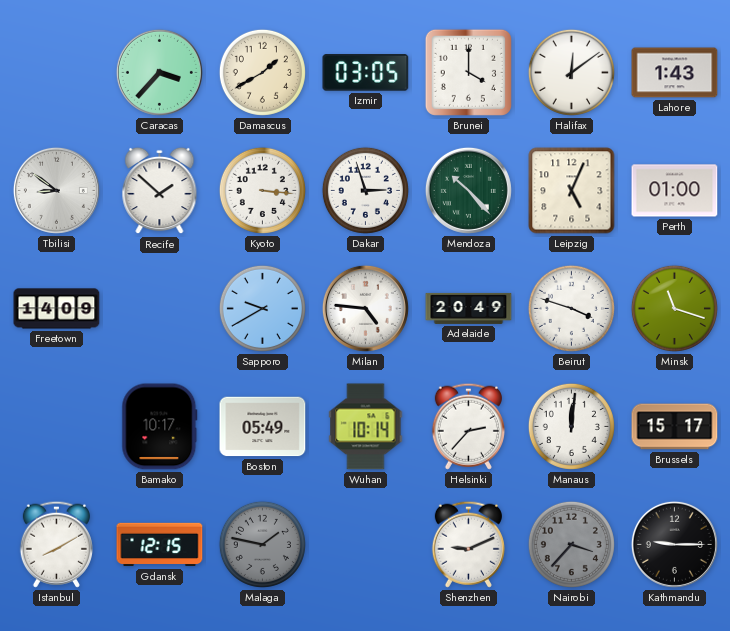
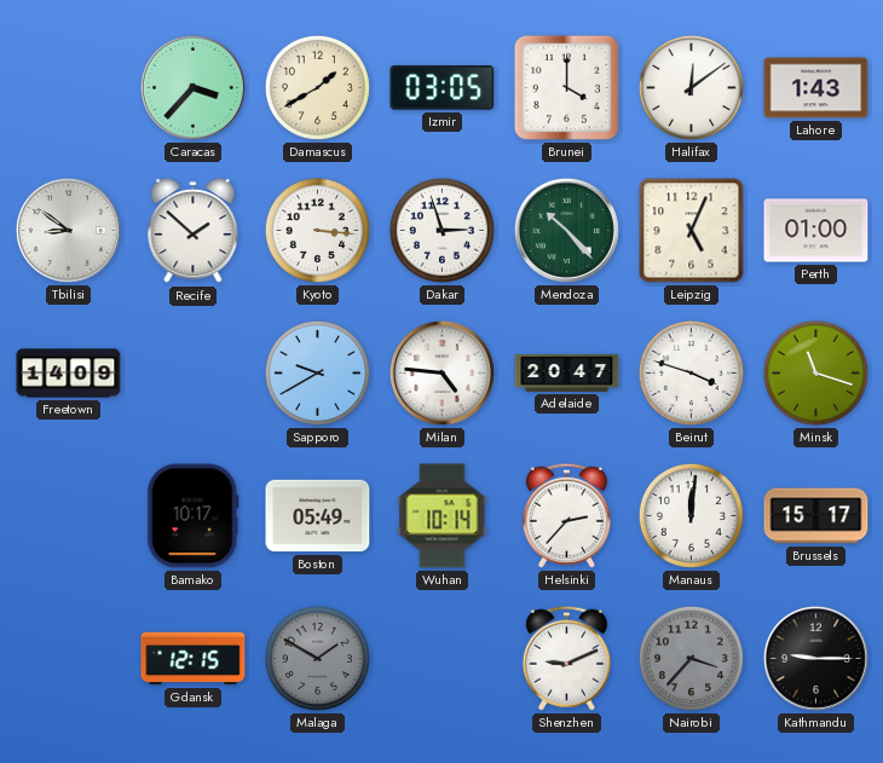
Adelaide: 20:49 -> 20:47
Istanbul: 8:10 -> none
Malaga: 1:47 -> 1:50
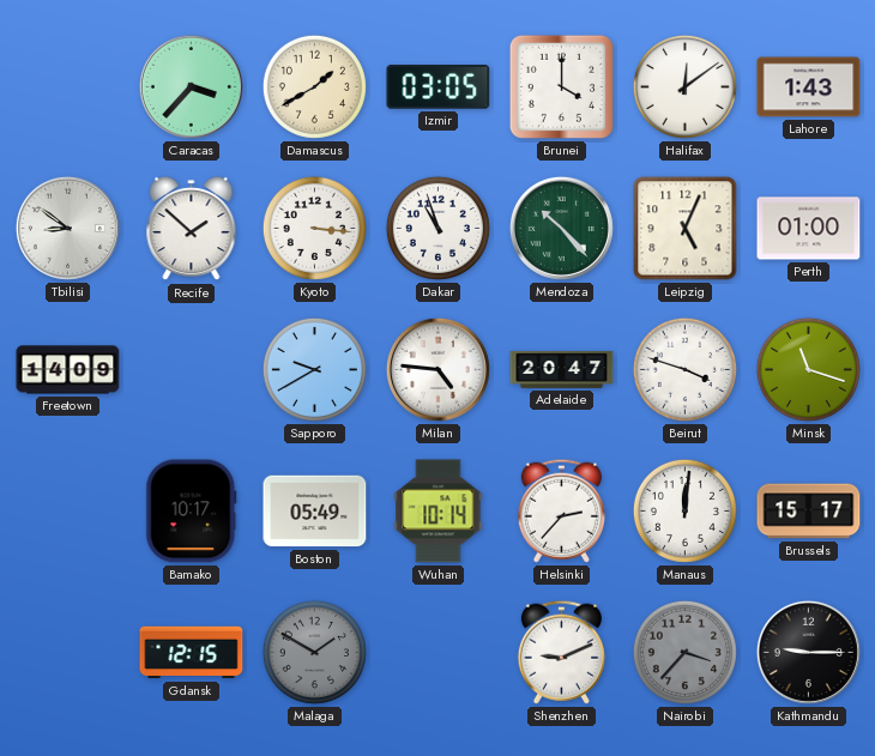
Dakar: 2:57 -> 10:57
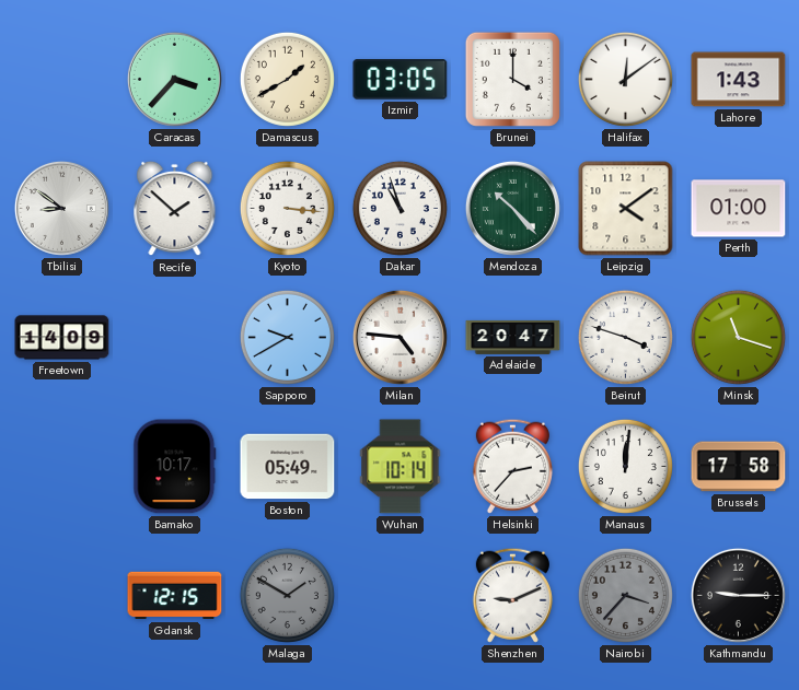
Leipzig: 5:04 -> 4:09
Brussels: 15:17 -> 17:58
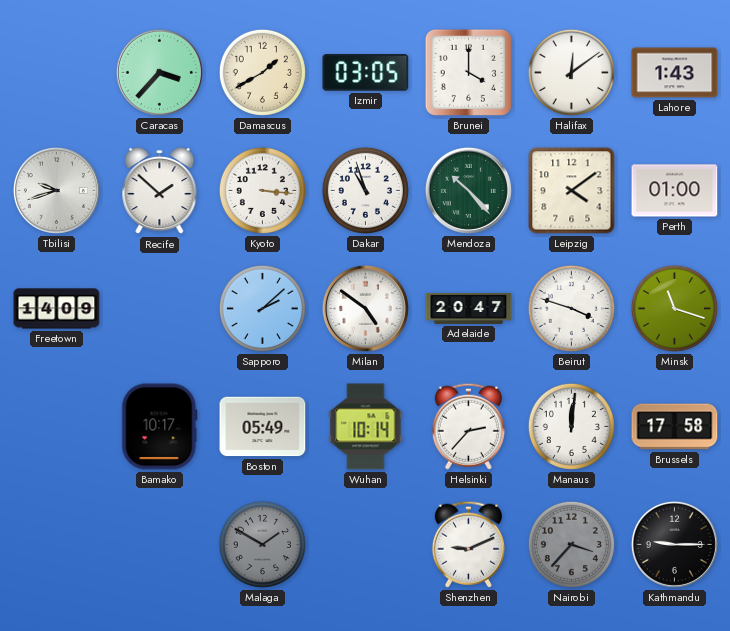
Tbilisi: 8:51 -> 9:42
Sapporo: 9:40 -> 2:08
Milan: 4:46 -> 4:51
Gdansk: 12:15 -> none
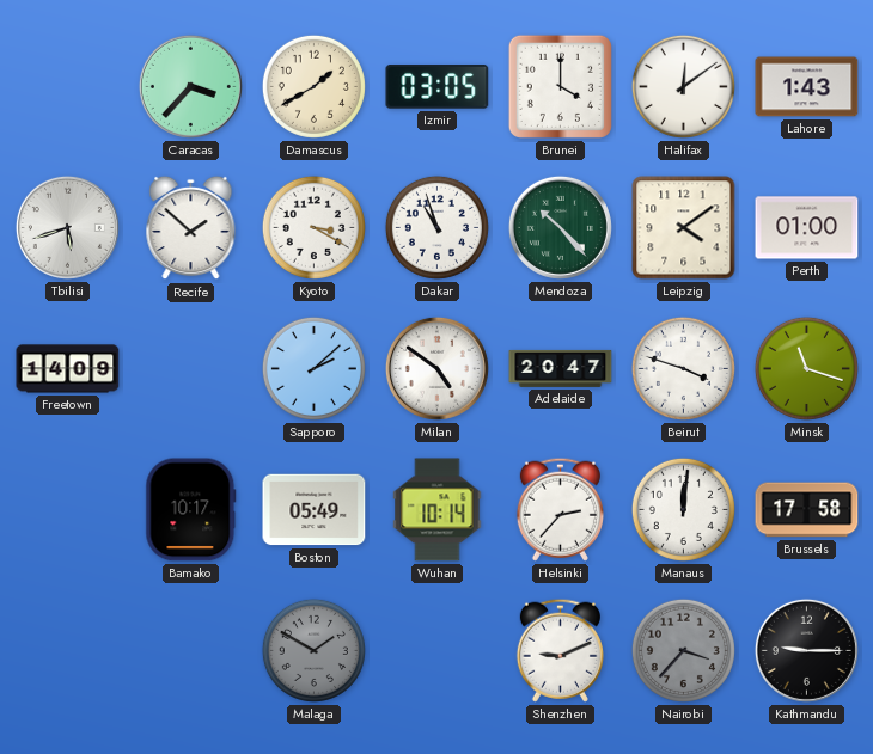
Tbilisi: 9:42 -> 5:42
Kyoto: 3:16 -> 3:20
